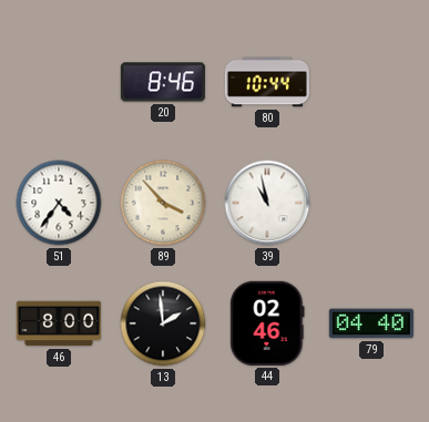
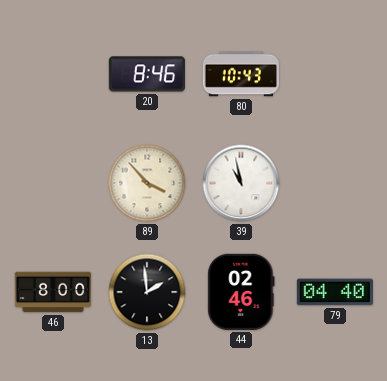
80: 10:44 -> 10:43
51: 4:36 -> none
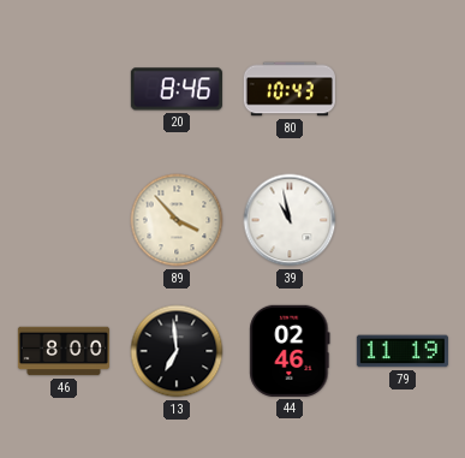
13: 1:59 -> 6:59
79: 04:40 -> 11:19
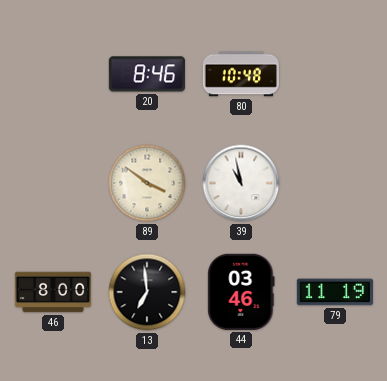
80: 10:43 -> 10:48
89: 3:53 -> 3:51
44: 02:46 -> 03:46
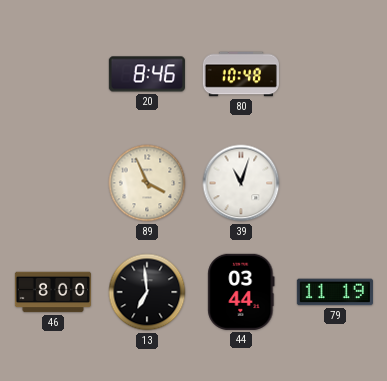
89: 3:51 -> 3:56
39: 10:58 -> 11:03
44: 03:46 -> 03:44
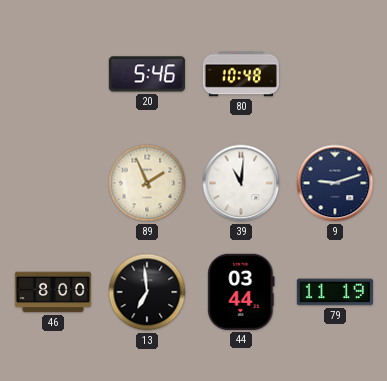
20: 8:46 -> 5:46
89: 3:56 -> 1:56
39: 11:03 -> 11:01
9: none -> 9:12
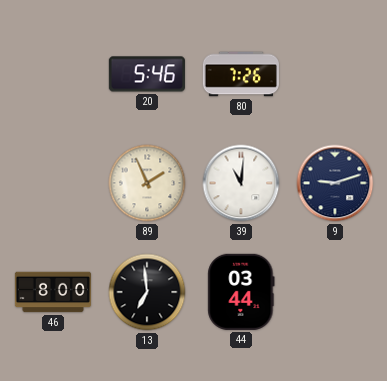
80: 10:48 -> 7:26
79: 11:19 -> none
